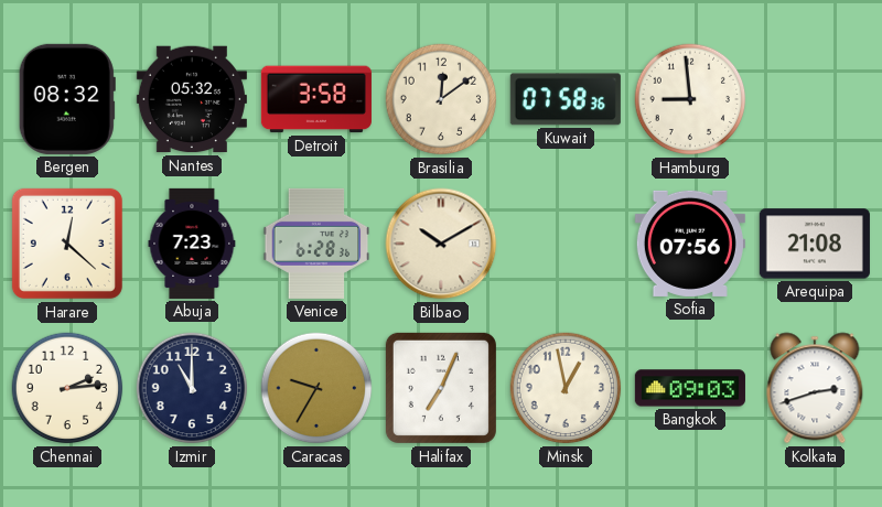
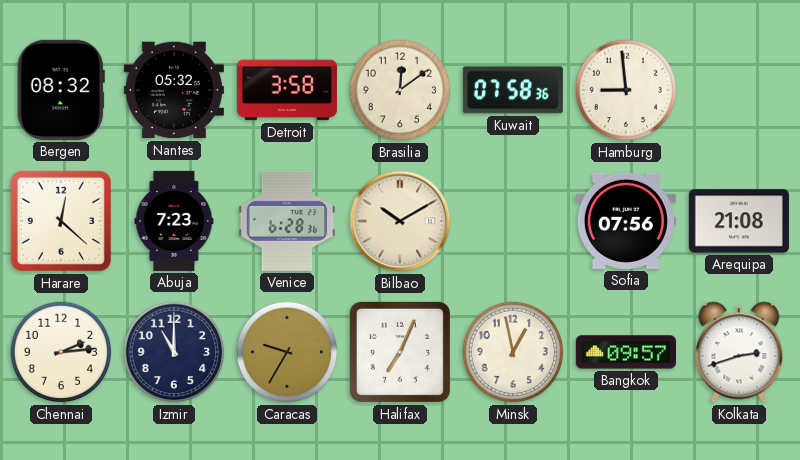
Bangkok: 09:03 -> 09:57
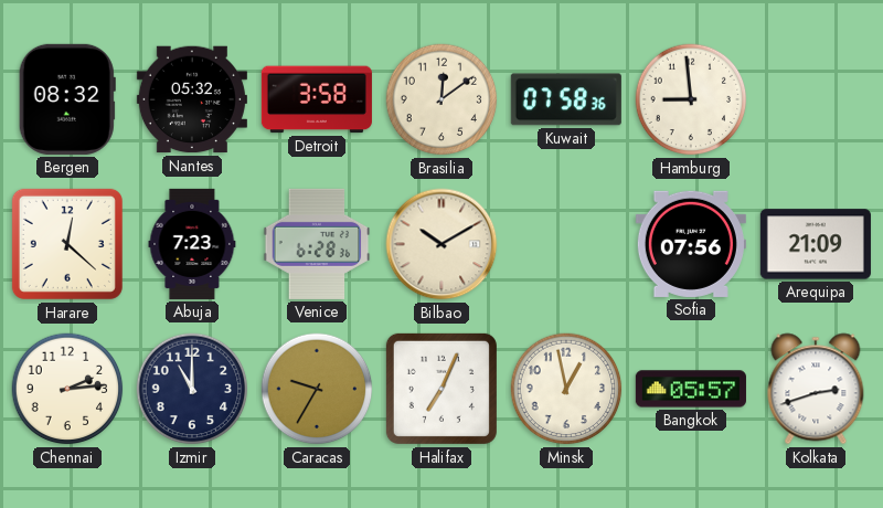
Arequipa: 21:08 -> 21:09
Bangkok: 09:57 -> 05:57
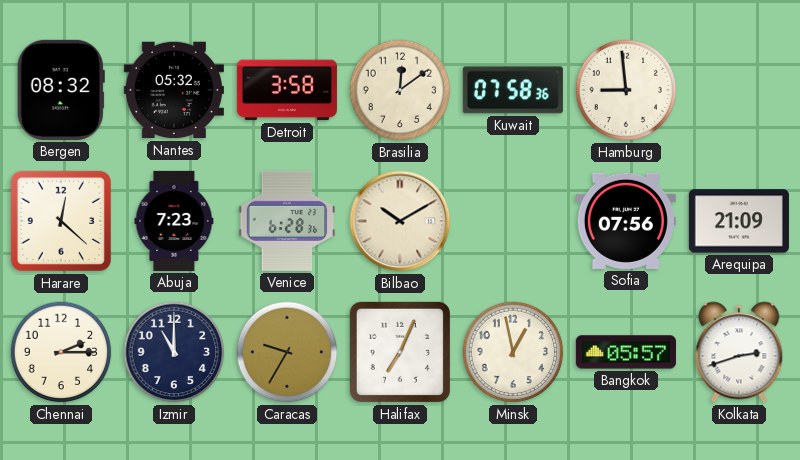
Chennai: 2:14 -> 2:15
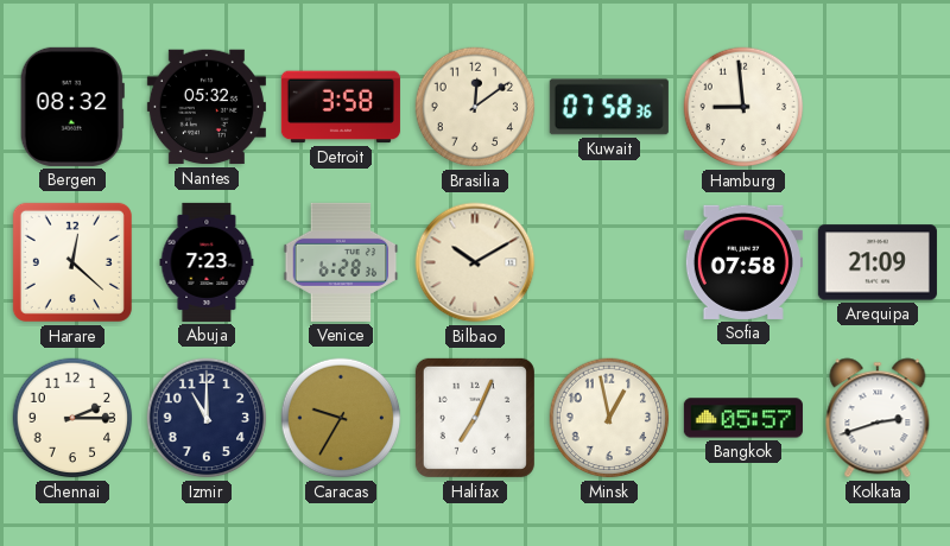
Sofia: 07:56 -> 07:58
